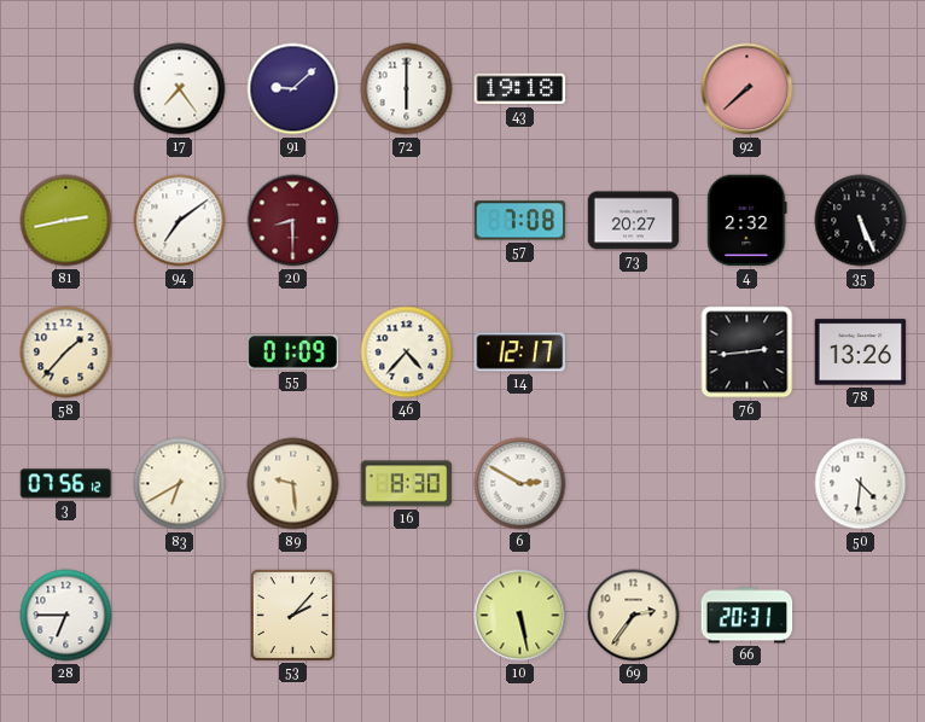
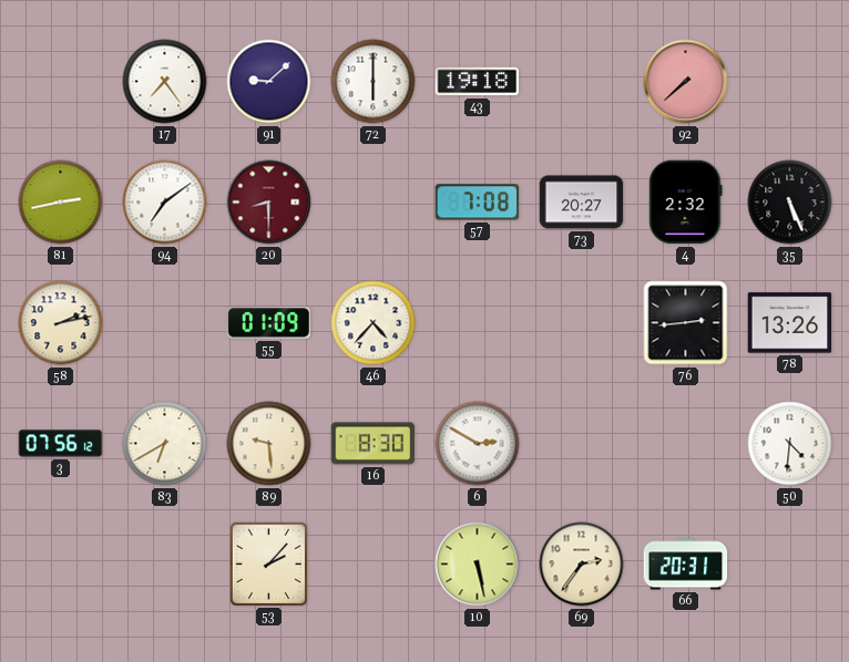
58: 1:37 -> 2:13
14: 12:17 -> none
28: 6:45 -> none
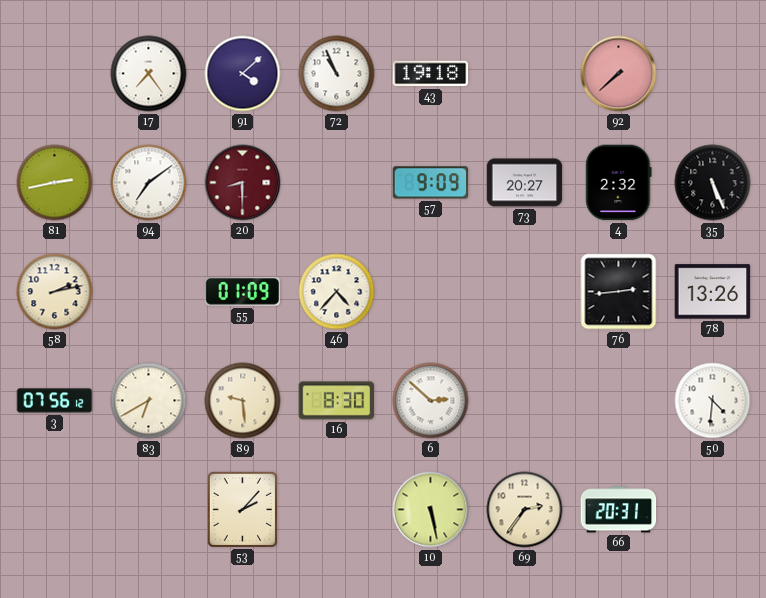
91: 9:08 -> 4:08
72: 6:00 -> 10:56
57: 7:08 -> 9:09
6: 2:50 -> 2:52
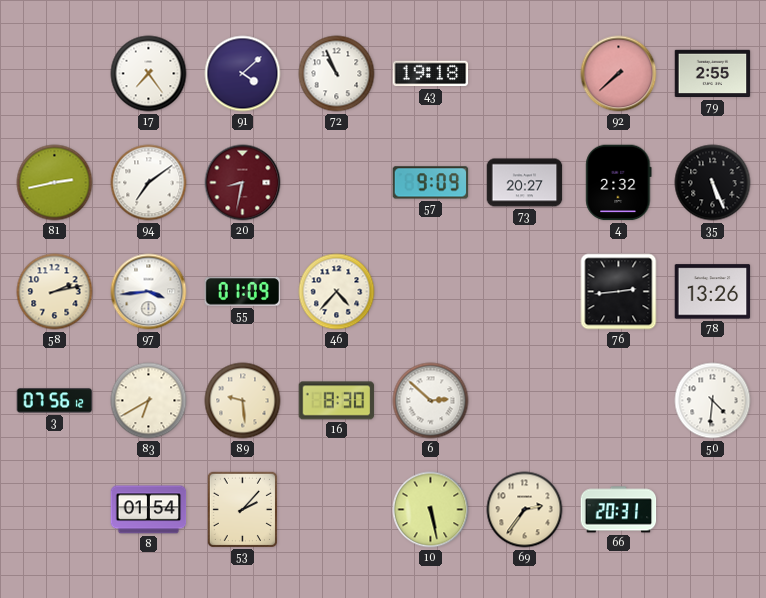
79: none -> 2:55
20: 8:30 -> 8:32
97: none -> 3:44
8: none -> 01:54
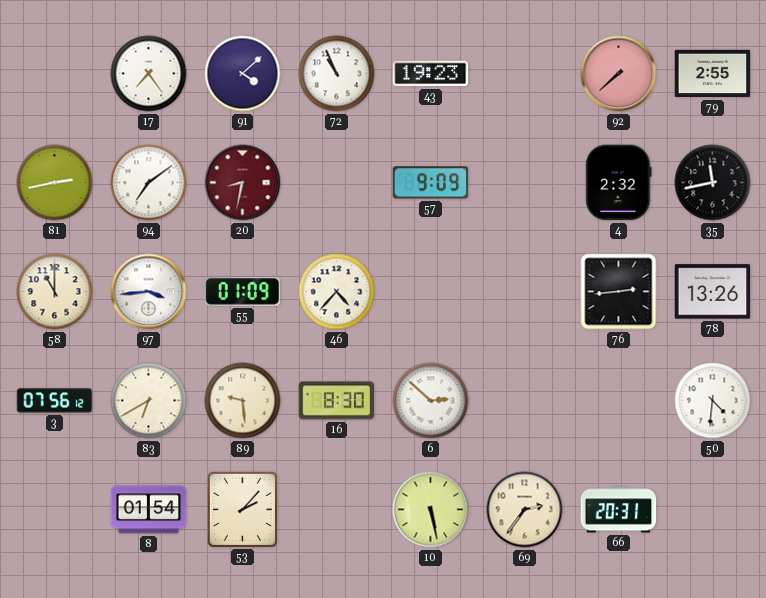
43: 19:18 -> 19:23
73: 20:27 -> none
35: 5:26 -> 11:43
58: 2:13 -> 11:00
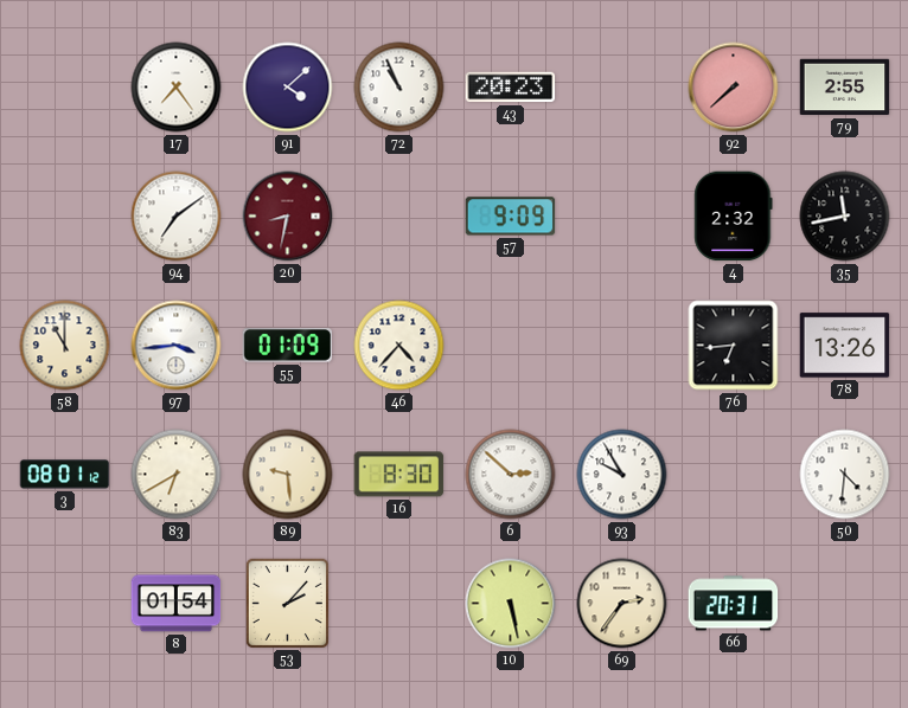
43: 19:23 -> 20:23
81: 2:43 -> none
76: 2:44 -> 6:44
3: 07:56 -> 08:01
93: none -> 9:55
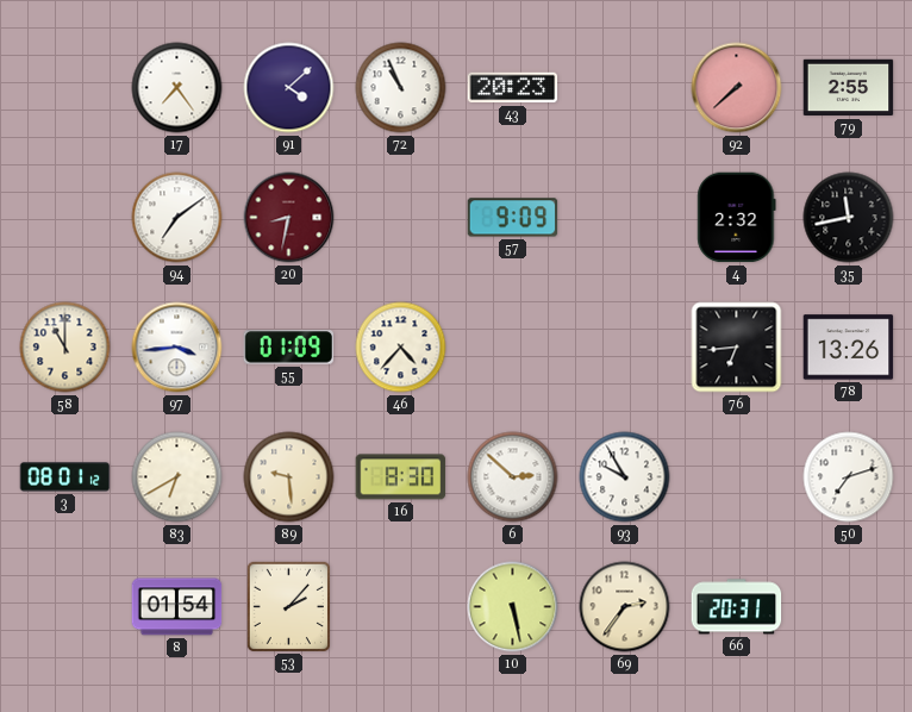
50: 4:31 -> 7:12
